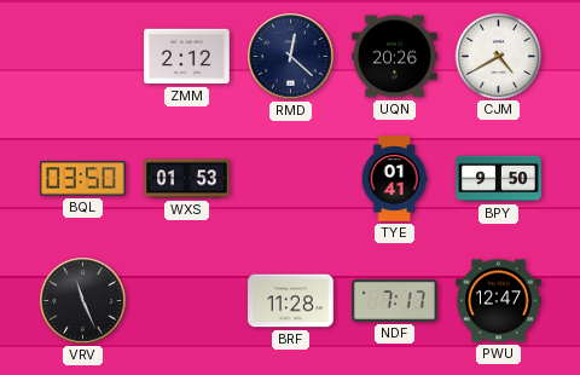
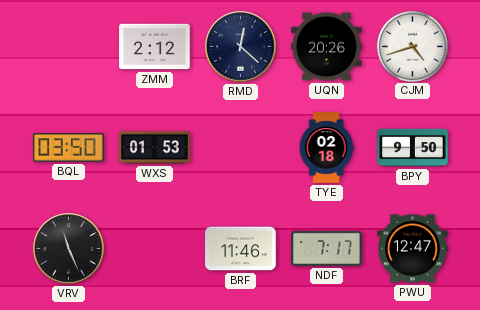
CJM: 4:40 -> 4:42
TYE: 01:41 -> 02:18
BRF: 11:28 -> 11:46
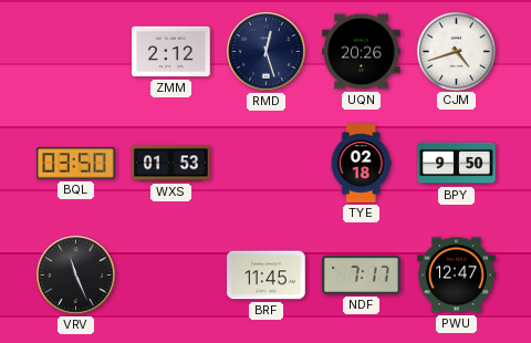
RMD: 12:22 -> 12:27
BRF: 11:46 -> 11:45
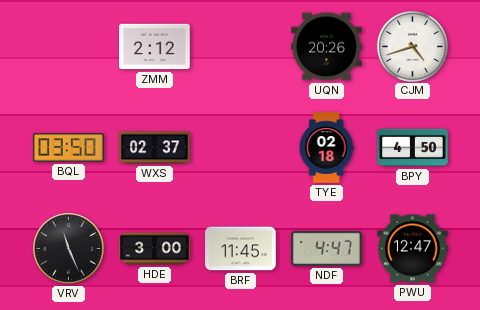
RMD: 12:27 -> none
WXS: 01:53 -> 02:37
BPY: 9:50 -> 4:50
HDE: none -> 3:00
NDF: 7:17 -> 4:47
